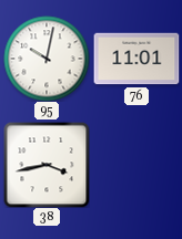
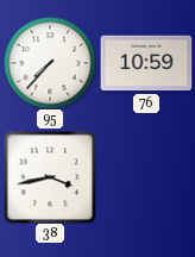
95: 10:02 -> 7:37
76: 11:01 -> 10:59
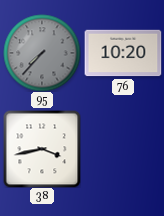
95 dial: white -> grey
76: 10:59 -> 10:20
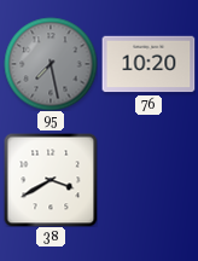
95: 7:37 -> 7:28
38: 3:43 -> 3:40
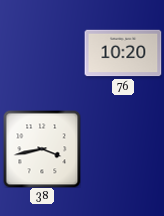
95: 7:28 -> none
38: 3:40 -> 3:43
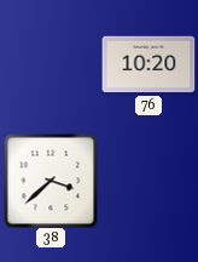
38: 3:43 -> 3:38
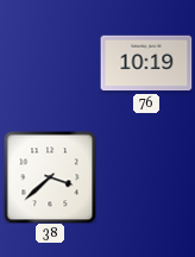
76: 10:20 -> 10:19
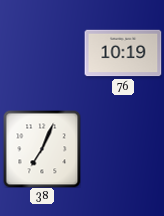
38: 3:38 -> 7:04
